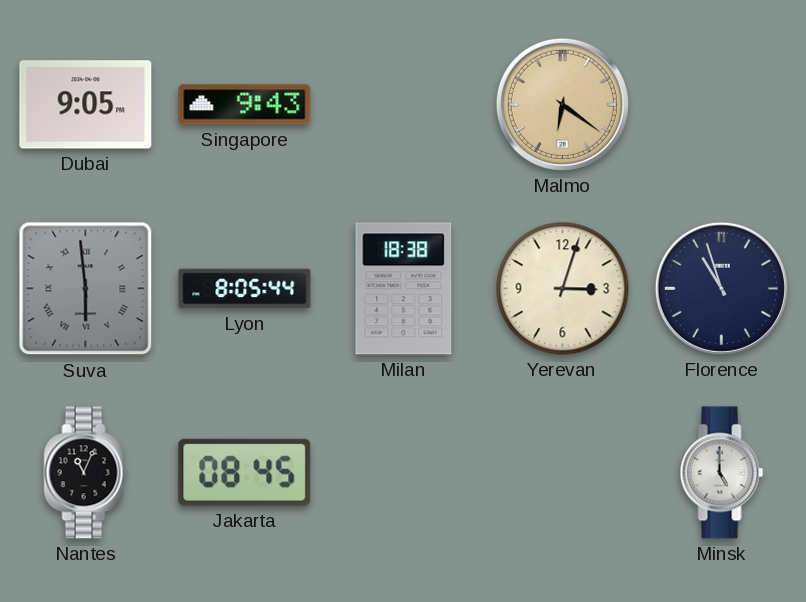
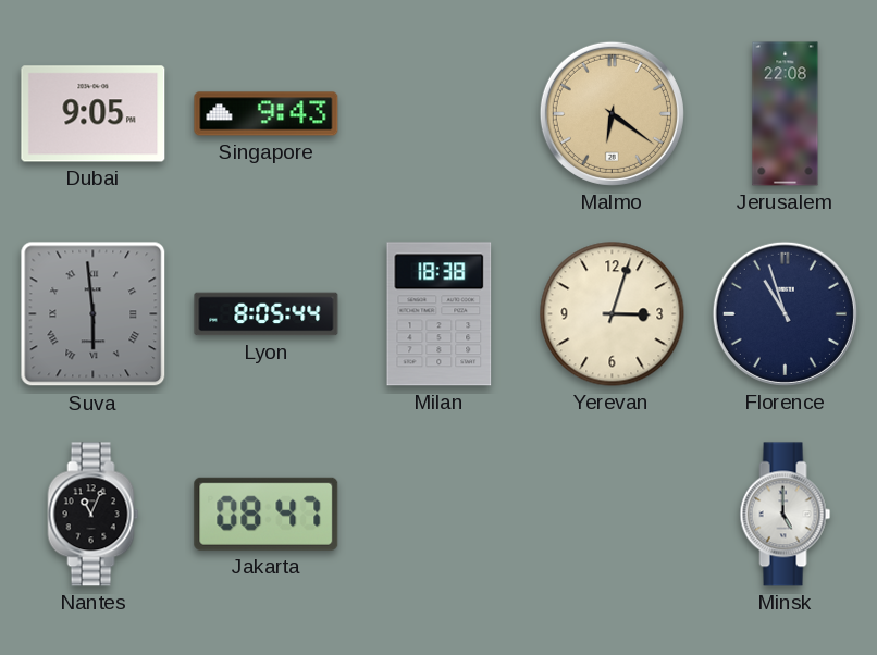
Jerusalem: none -> 22:08
Jakarta: 08:45 -> 08:47
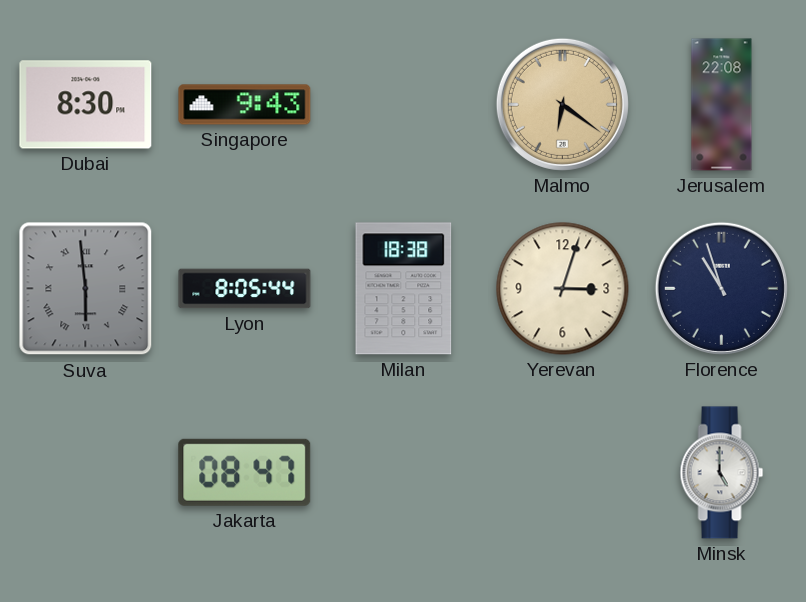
Dubai: 9:05 -> 8:30
Nantes: 11:04 -> none
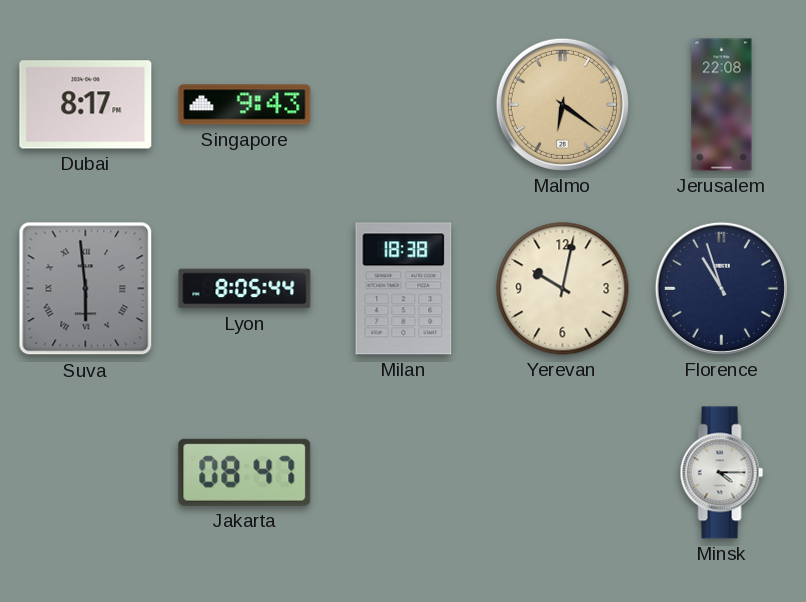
Dubai: 8:30 -> 8:17
Yerevan: 3:03 -> 10:02
Minsk: 5:00 -> 4:15
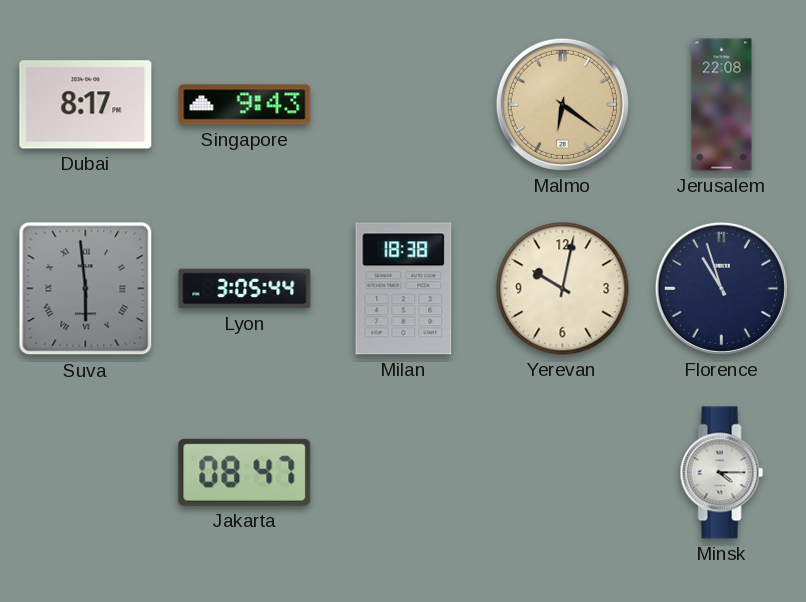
Lyon: 8:05 -> 3:05
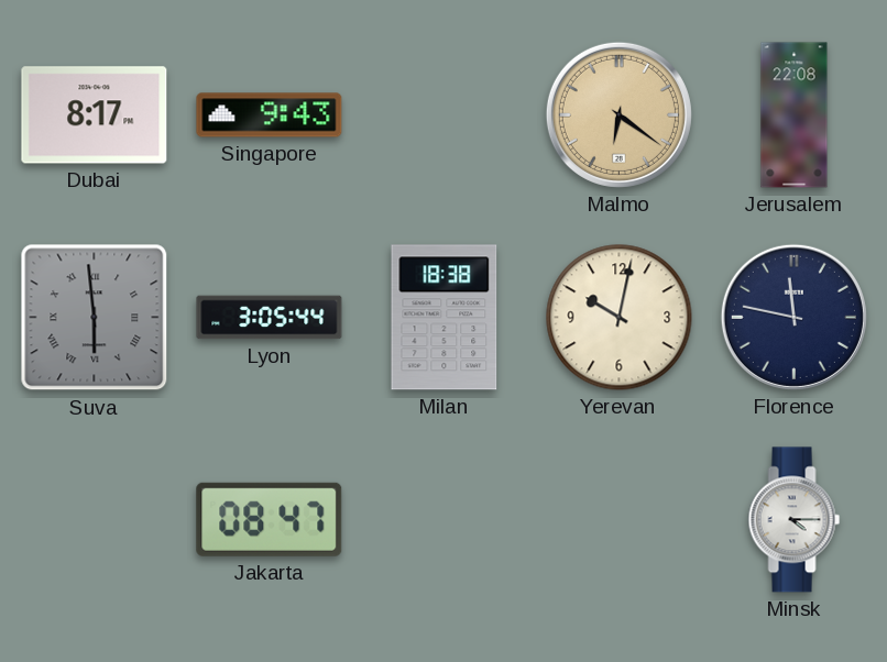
Florence: 10:57 -> 11:47
